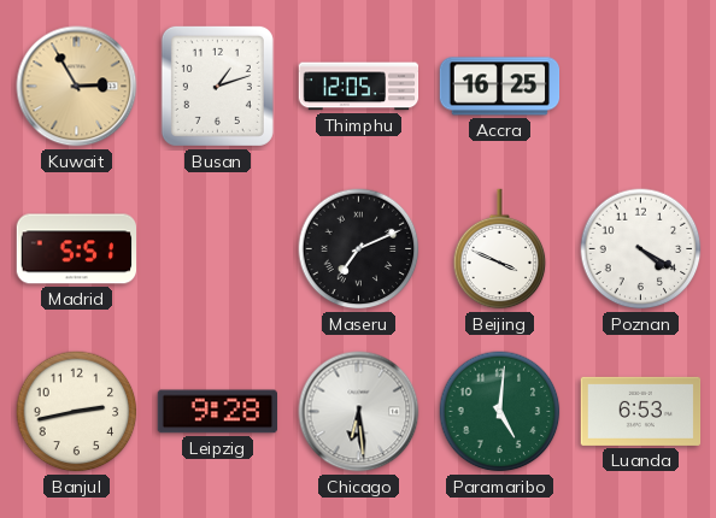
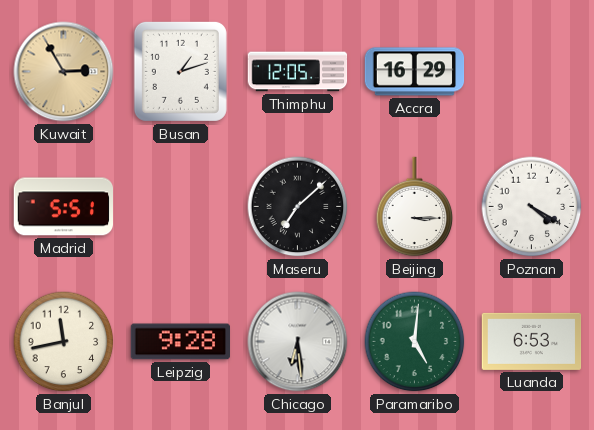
Accra: 16:25 -> 16:29
Maseru: 7:11 -> 7:08
Beijing: 3:49 -> 3:15
Banjul: 2:43 -> 11:43
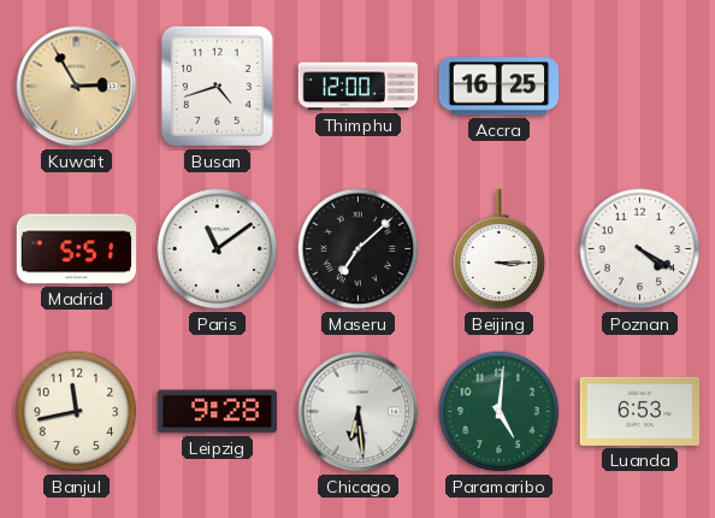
Busan: 1:12 -> 4:42
Thimphu: 12:05 -> 12:00
Accra: 16:29 -> 16:25
Paris: none -> 11:09
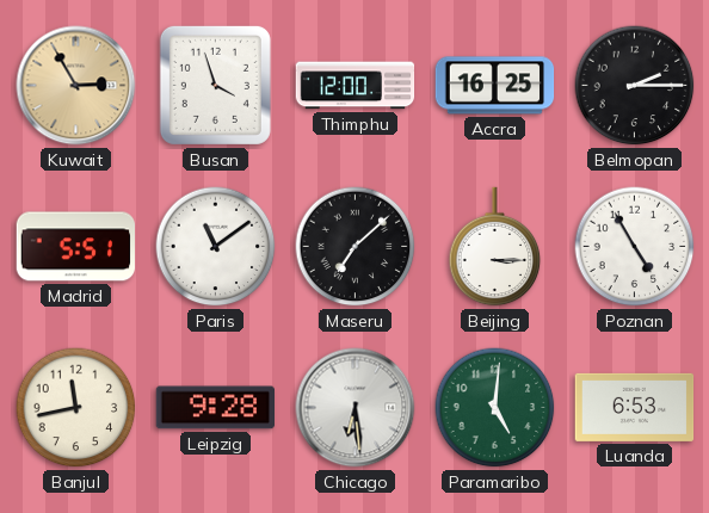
Busan: 4:42 -> 3:57
Belmopan: none -> 2:15
Poznan: 4:20 -> 4:55
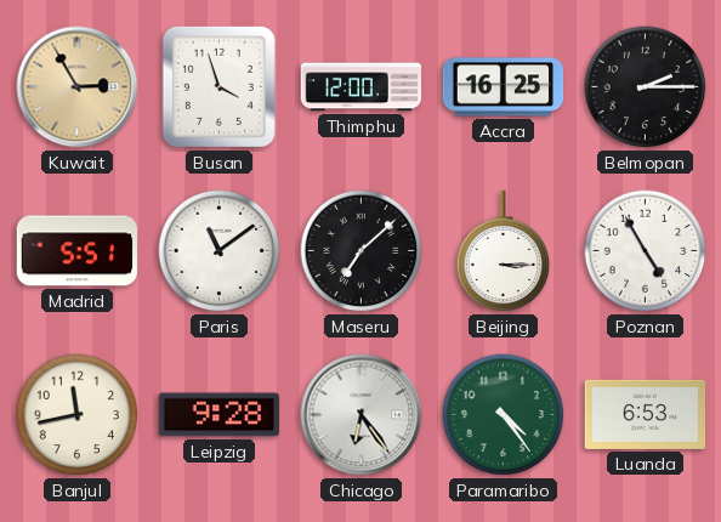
Chicago: 6:29 -> 6:24
Paramaribo: 5:01 -> 4:24
